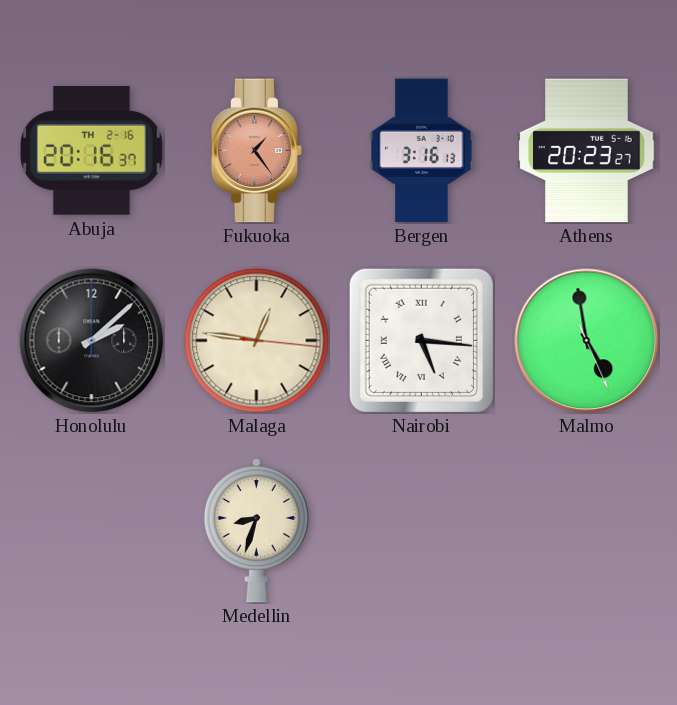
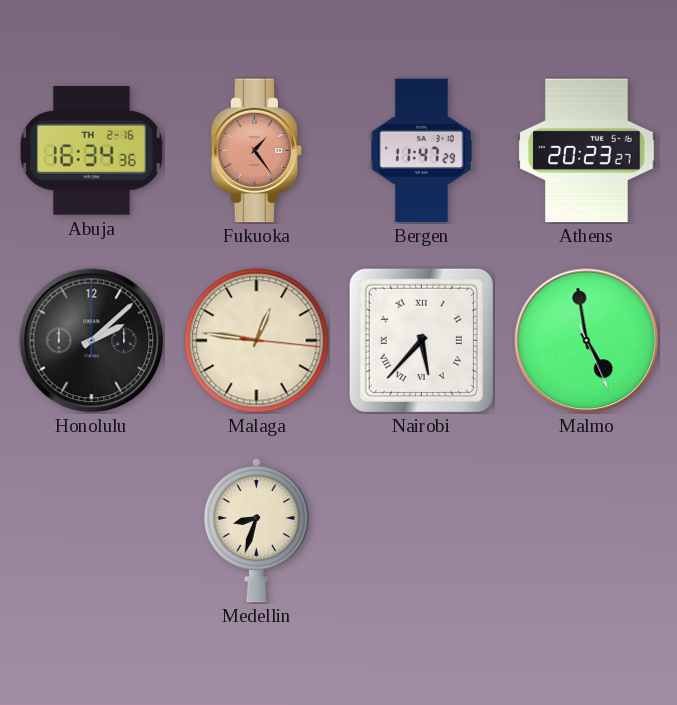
Abuja: 20:16 -> 16:34
Bergen: 3:16 -> 11:47
Nairobi: 5:16 -> 5:37
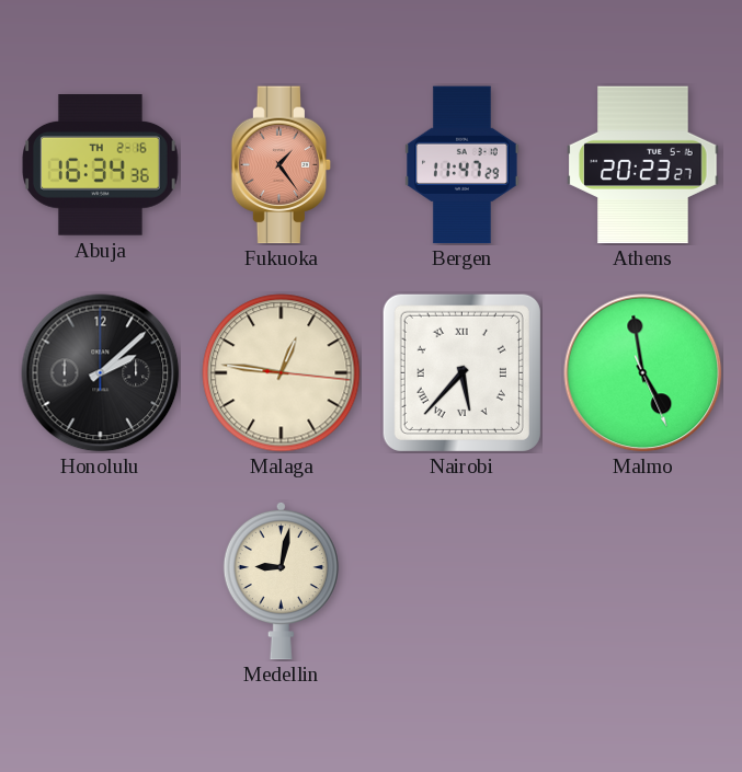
Medellin: 8:33 -> 9:02
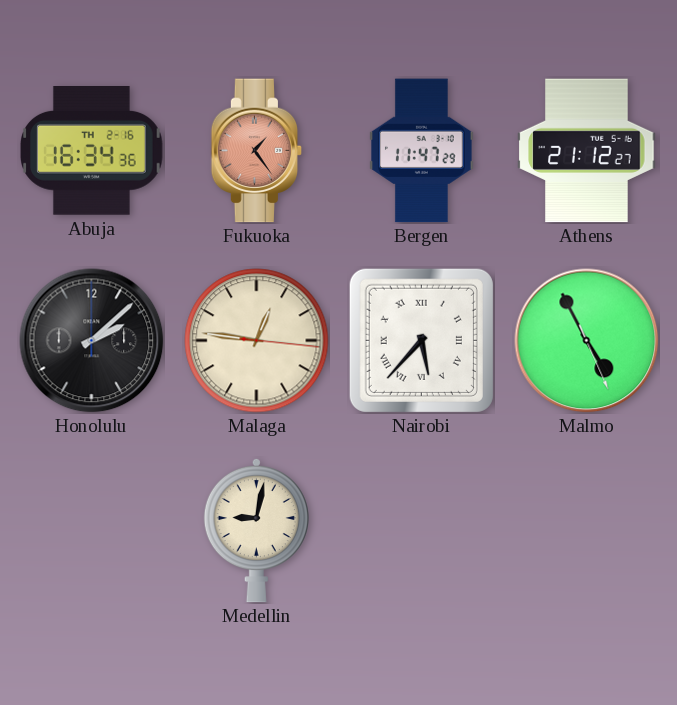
Athens: 20:23 -> 21:12
Malmo: 4:58 -> 4:55
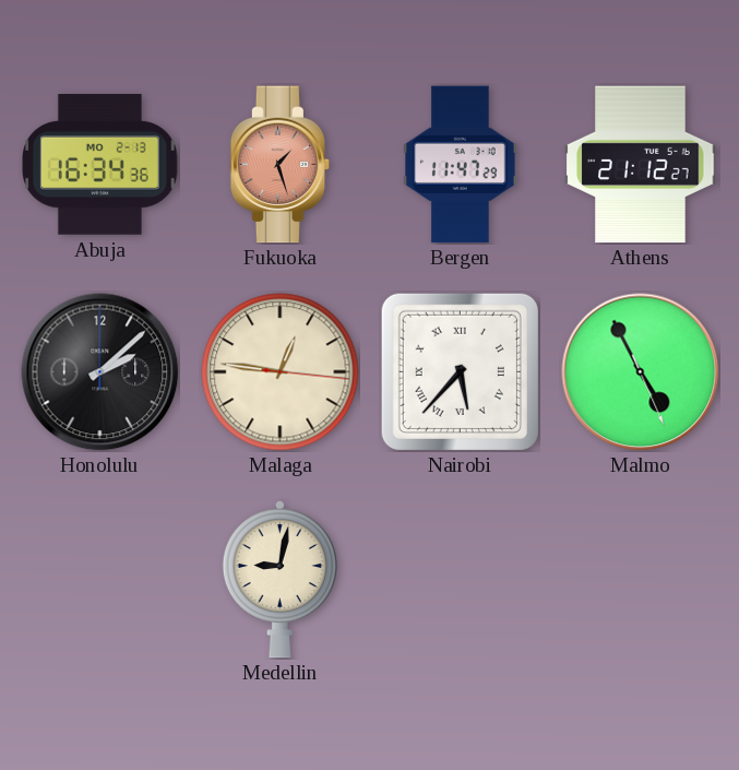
Abuja date: TH 2-16 -> MO 2-13
Fukuoka: 1:24 -> 1:27
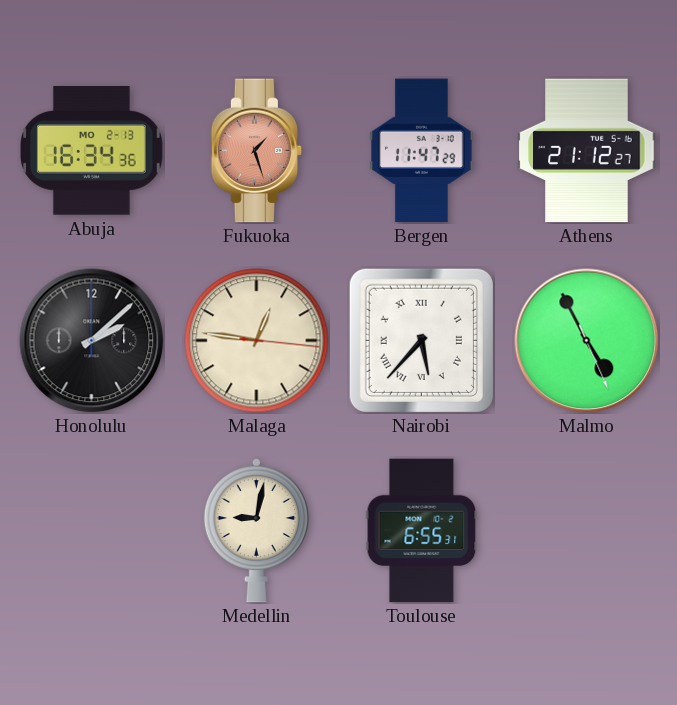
Toulouse: none -> 6:55
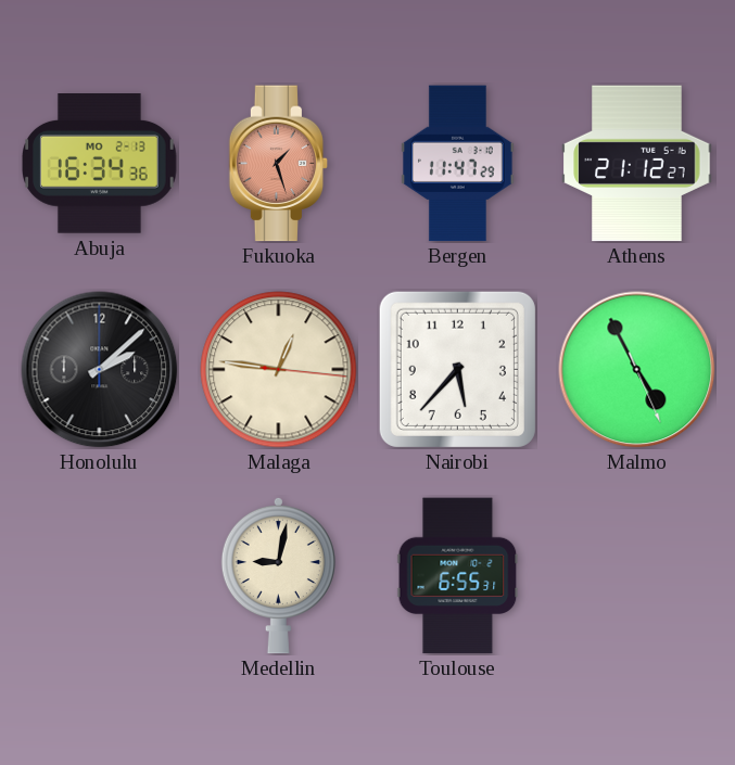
Nairobi numerals: Roman -> Arabic
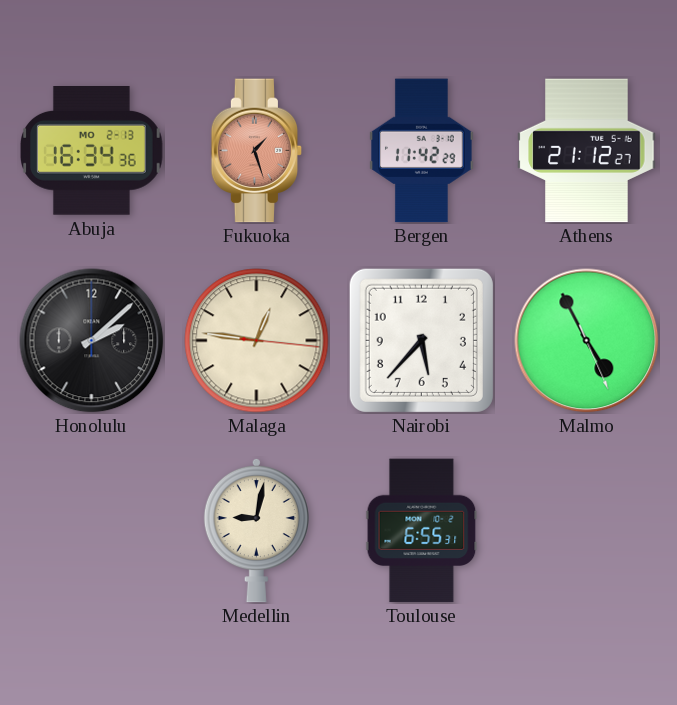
Bergen: 11:47 -> 11:42
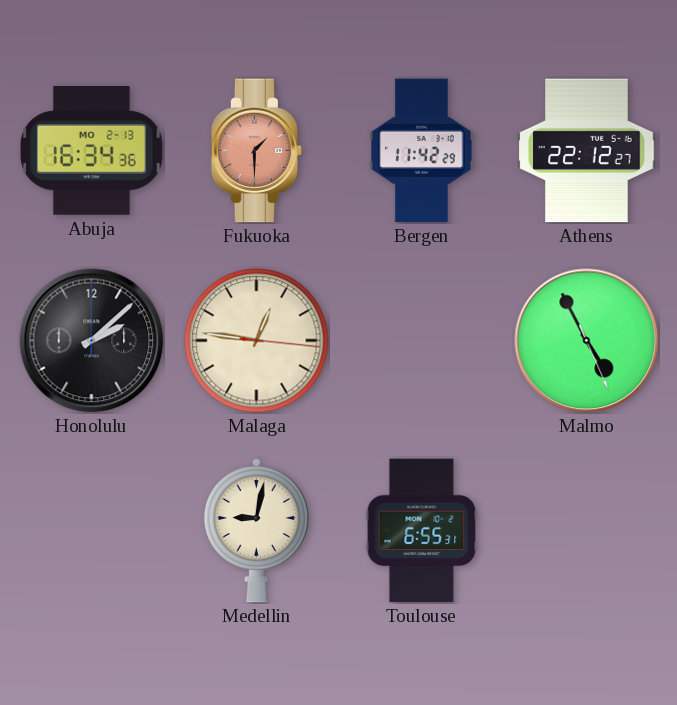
Fukuoka: 1:27 -> 1:30
Athens: 21:12 -> 22:12
Nairobi: 5:37 -> none
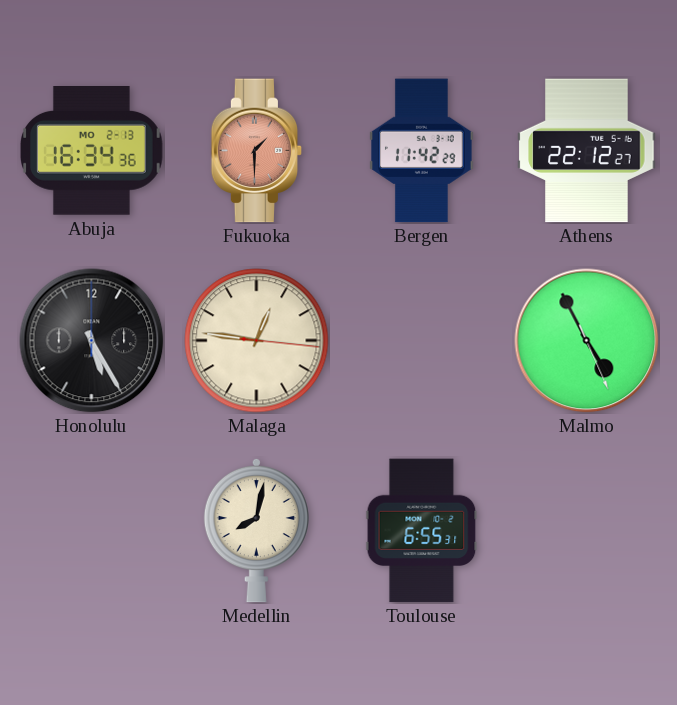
Honolulu: 2:08 -> 5:25
Medellin: 9:02 -> 8:02
